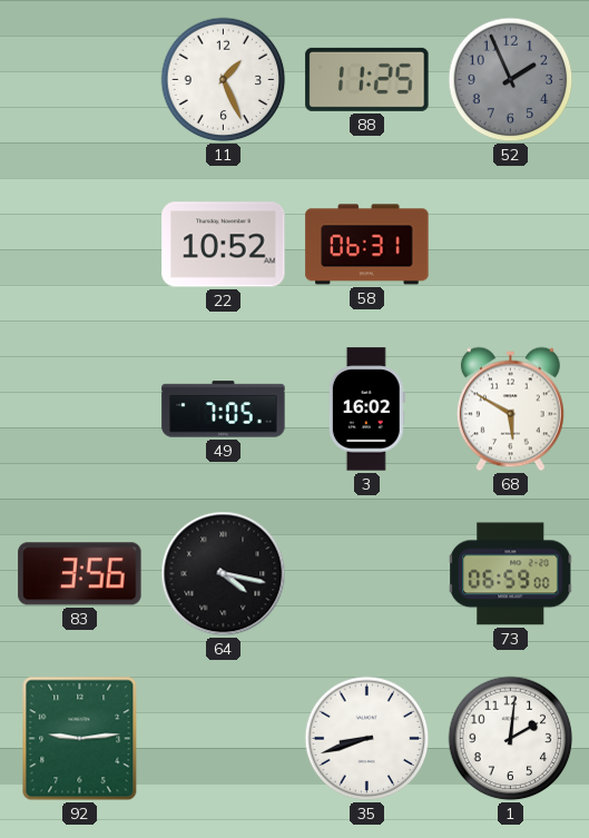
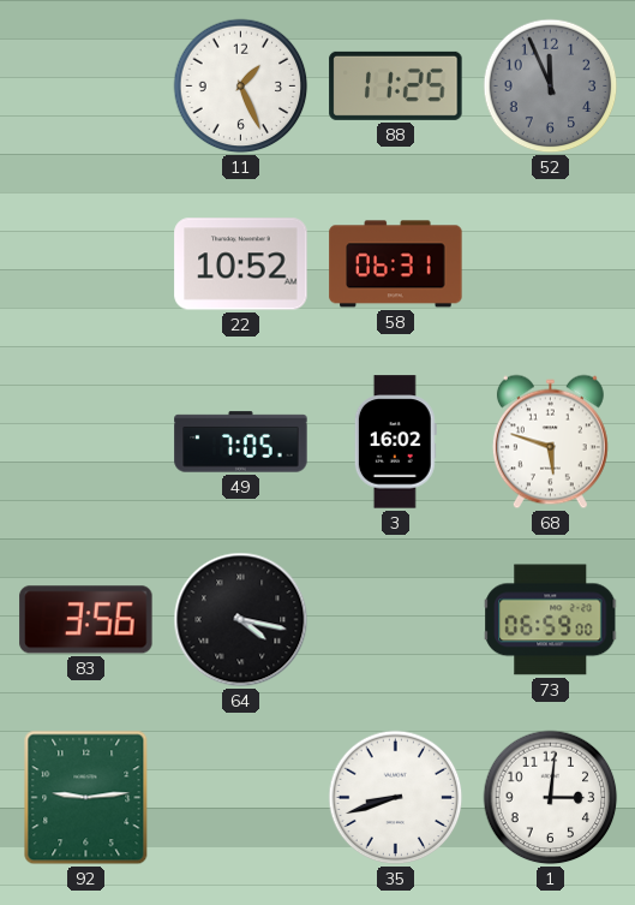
52: 1:56 -> 11:56
68: 5:50 -> 5:48
1: 2:01 -> 3:01
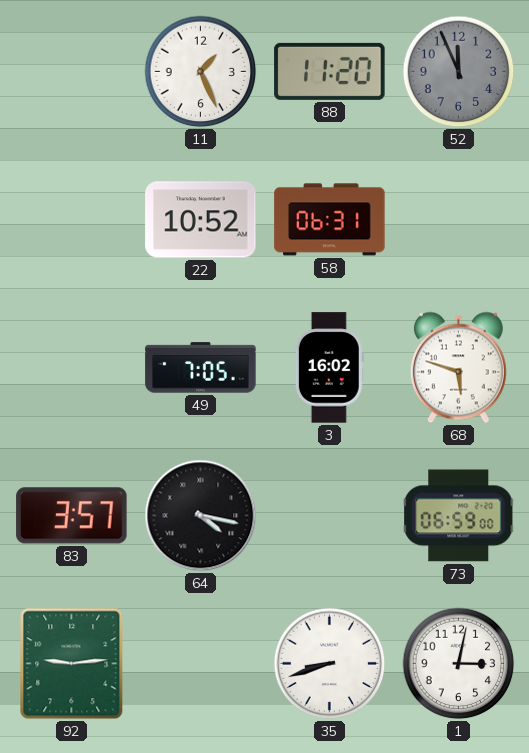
88: 11:25 -> 11:20
83: 3:56 -> 3:57
1: 3:01 -> 3:02
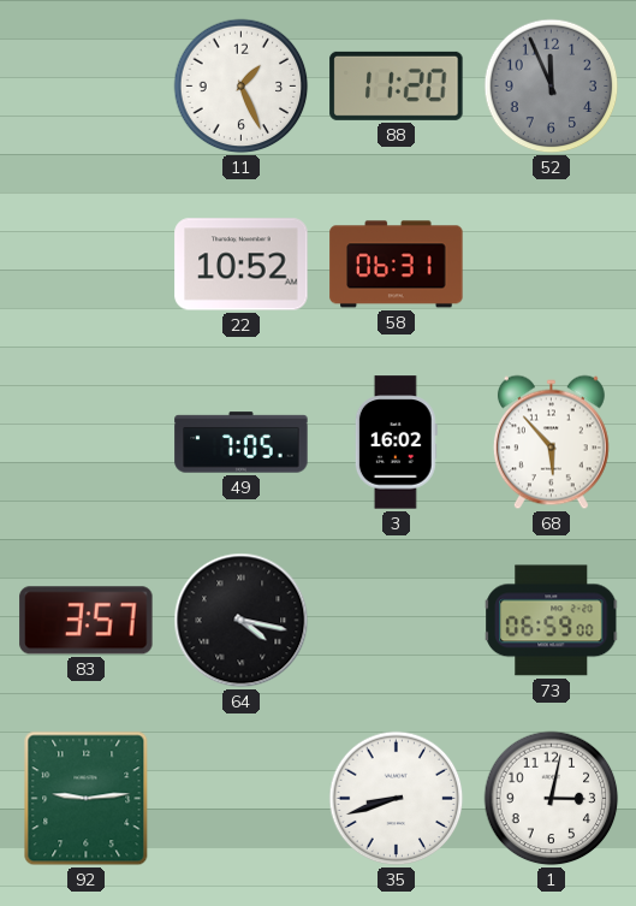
68: 5:48 -> 5:53
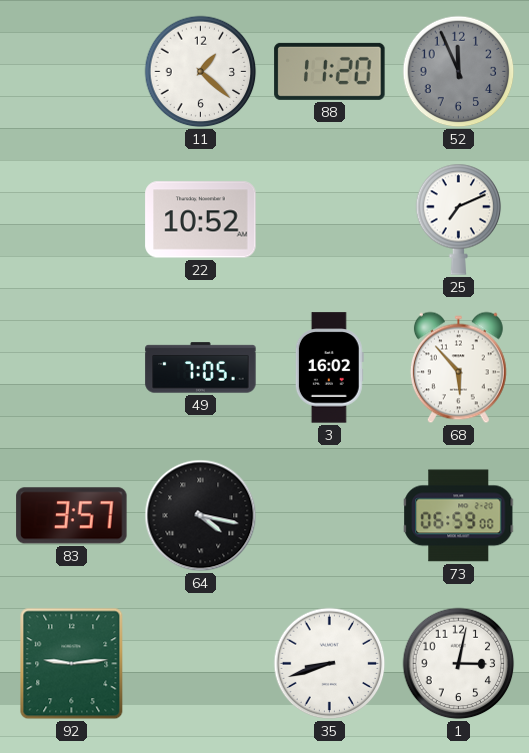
11: 1:26 -> 1:22
58: 06:31 -> none
25: none -> 7:11
